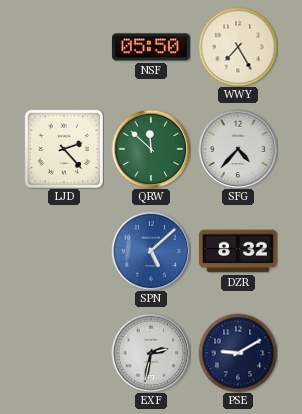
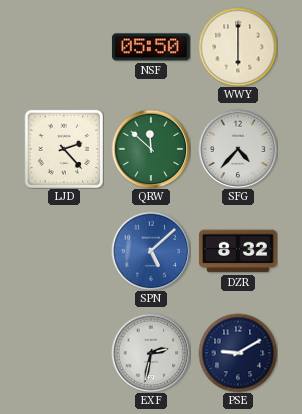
WWY: 7:25 -> 6:00
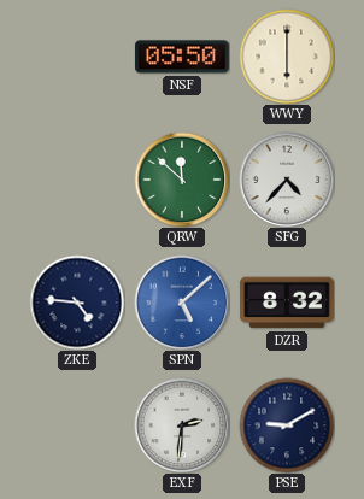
LJD: 2:23 -> none
ZKE: none -> 4:46
EXF: 2:32 -> 2:31
